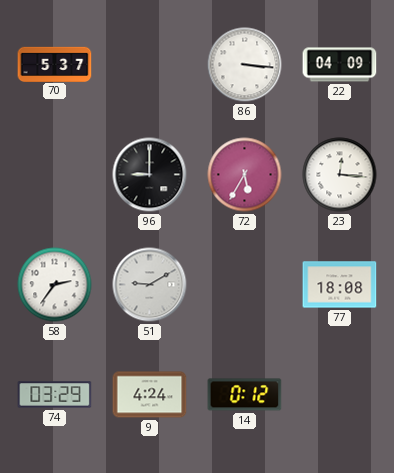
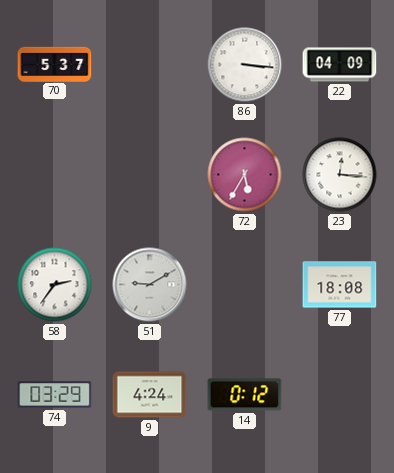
96: 9:00 -> none
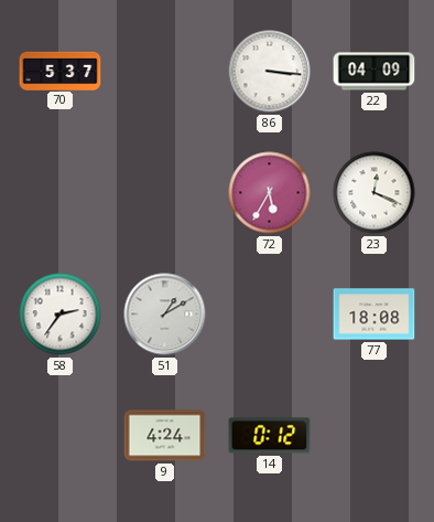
23: 12:16 -> 12:19
51: 9:10 -> 1:10
74: 03:29 -> none
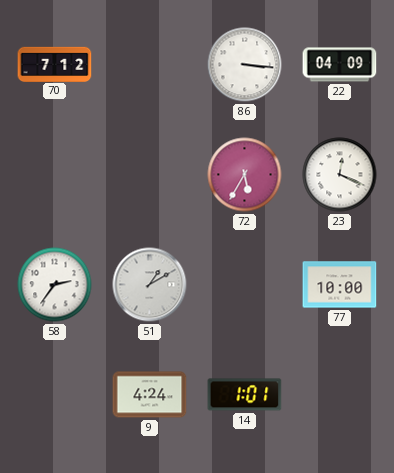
70: 5:37 -> 7:12
77: 18:08 -> 10:00
14: 0:12 -> 1:01
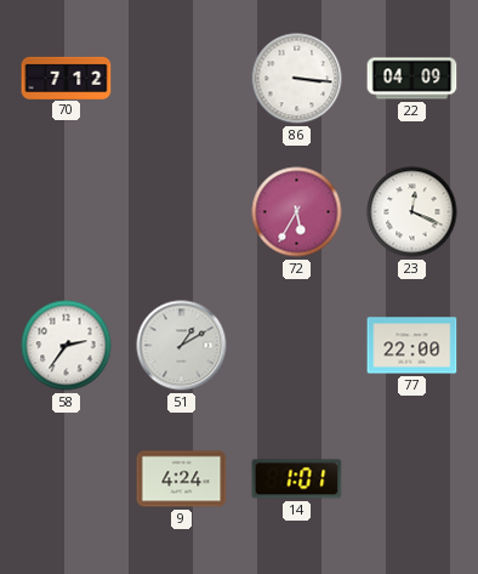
77: 10:00 -> 22:00
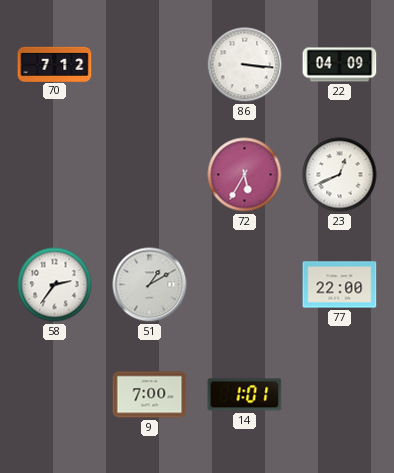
23: 12:19 -> 12:41
9: 4:24 -> 7:00
